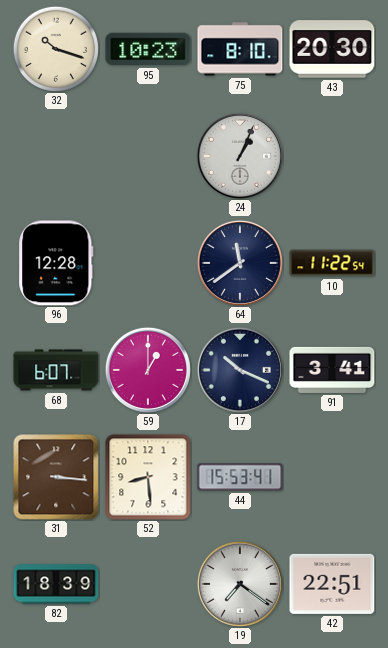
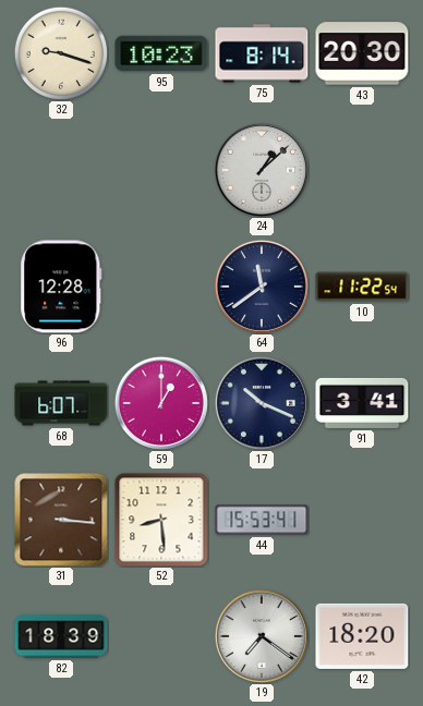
32: 10:18 -> 9:18
75: 8:10 -> 8:14
24: 1:04 -> 1:08
42: 22:51 -> 18:20
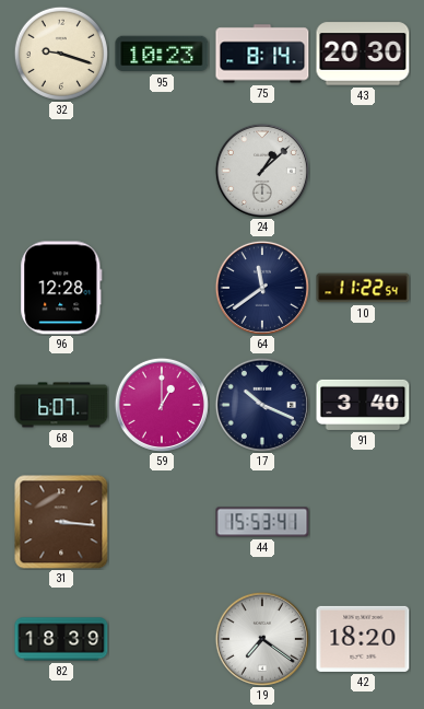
91: 3:41 -> 3:40
52: 8:29 -> none
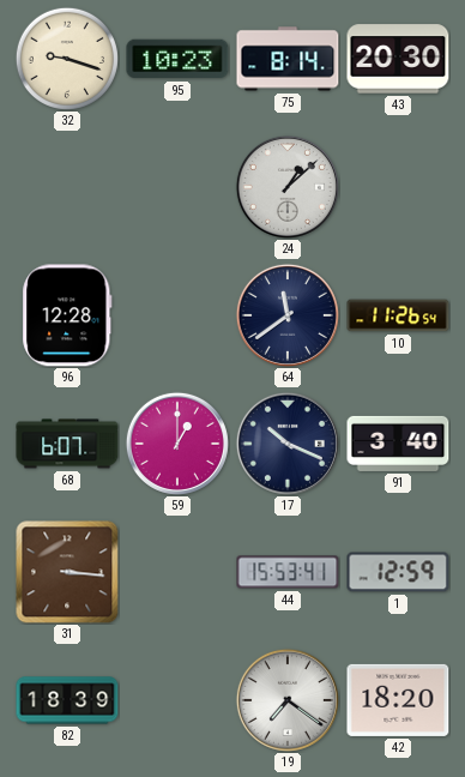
10: 11:22 -> 11:26
1: none -> 12:59
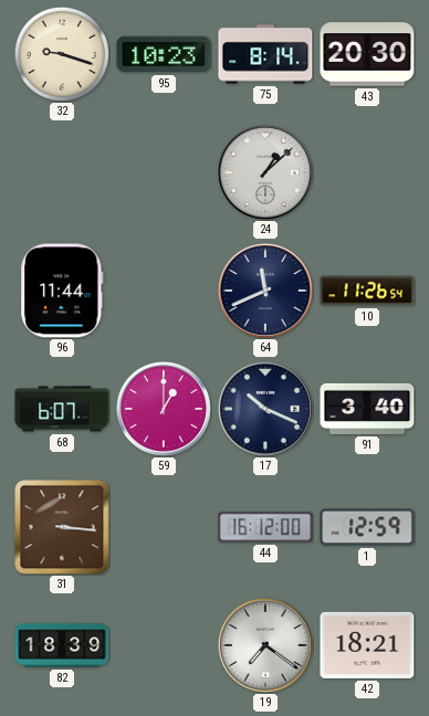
96: 12:28 -> 11:44
64: 11:39 -> 11:41
44: 15:53 -> 16:12
42: 18:20 -> 18:21
